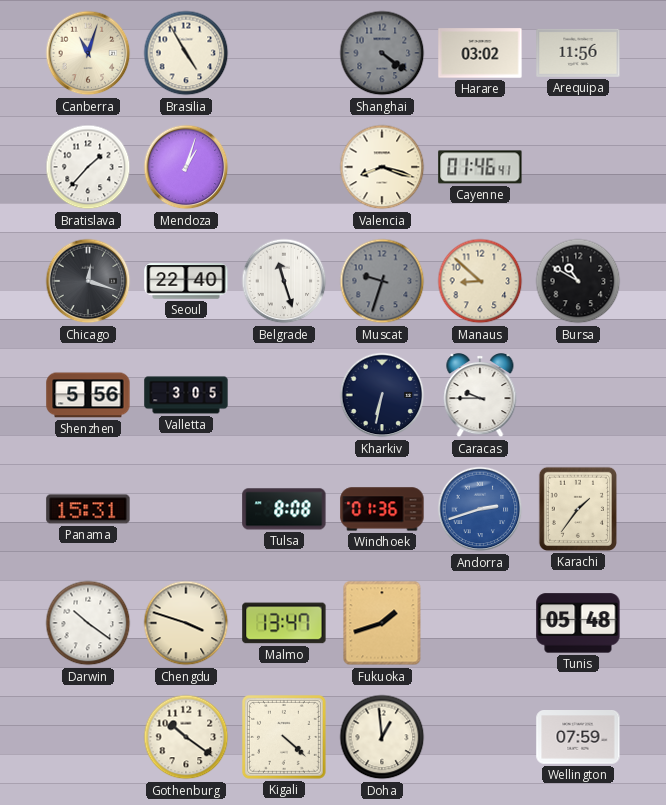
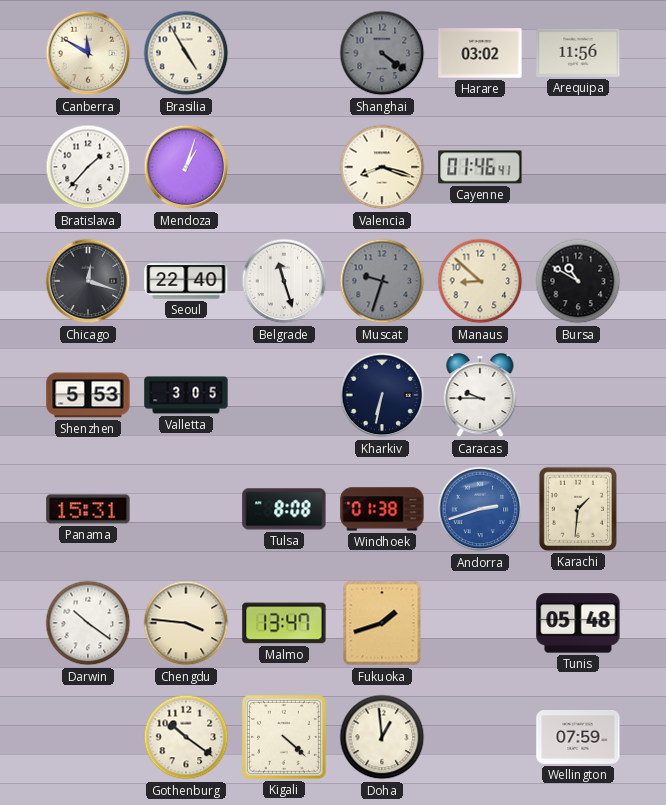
Canberra: 11:03 -> 11:50
Shenzhen: 5:56 -> 5:53
Windhoek: 01:36 -> 01:38
Karachi: 1:36 -> 1:31
Chengdu: 3:48 -> 3:46
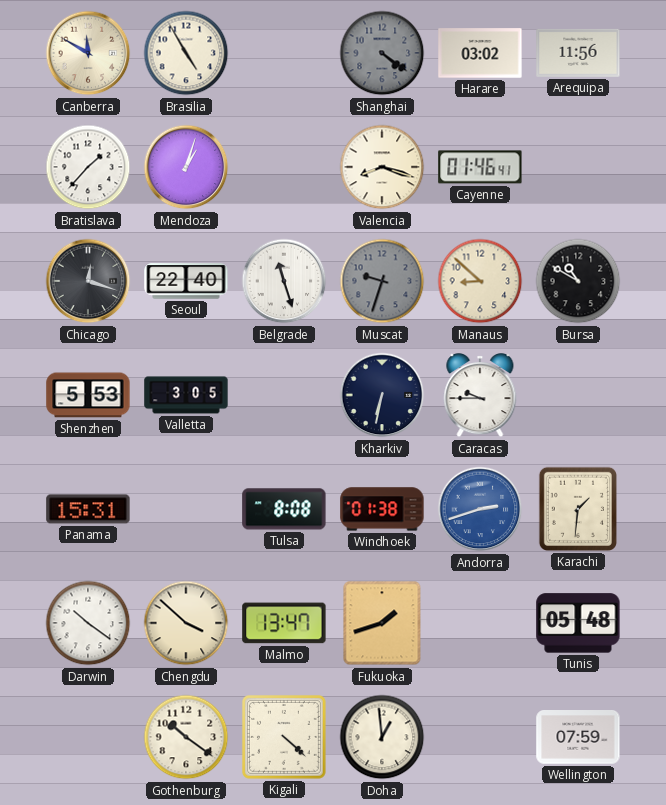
Chengdu: 3:46 -> 3:52
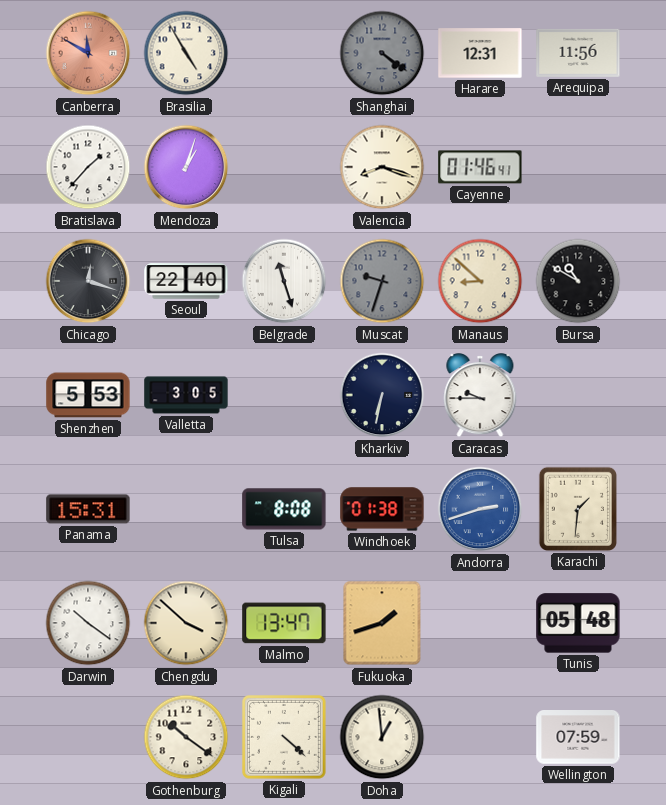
Canberra dial: cream -> salmon
Harare: 03:02 -> 12:31
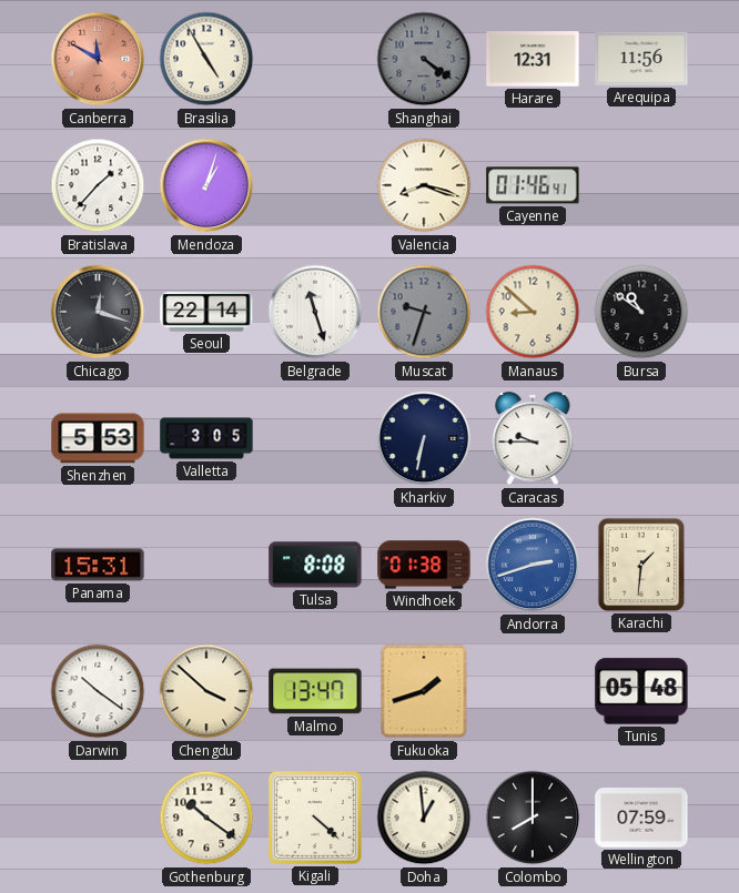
Seoul: 22:40 -> 22:14
Bursa: 10:50 -> 10:51
Colombo: none -> 8:00
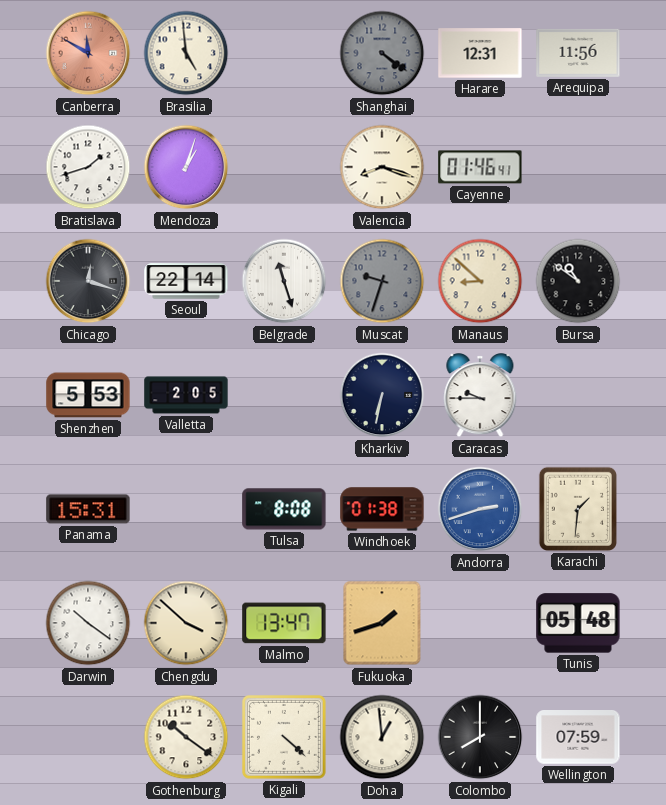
Brasilia: 4:55 -> 4:59
Bratislava: 1:37 -> 1:42
Valletta: 3:05 -> 2:05
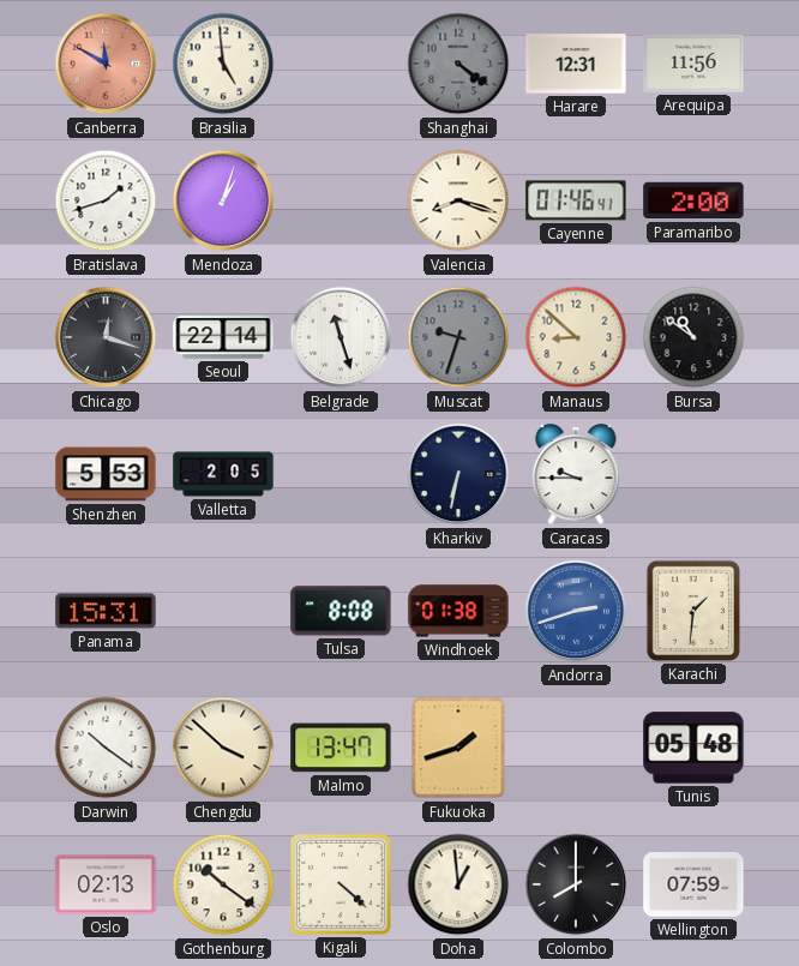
Paramaribo: none -> 2:00
Oslo: none -> 02:13
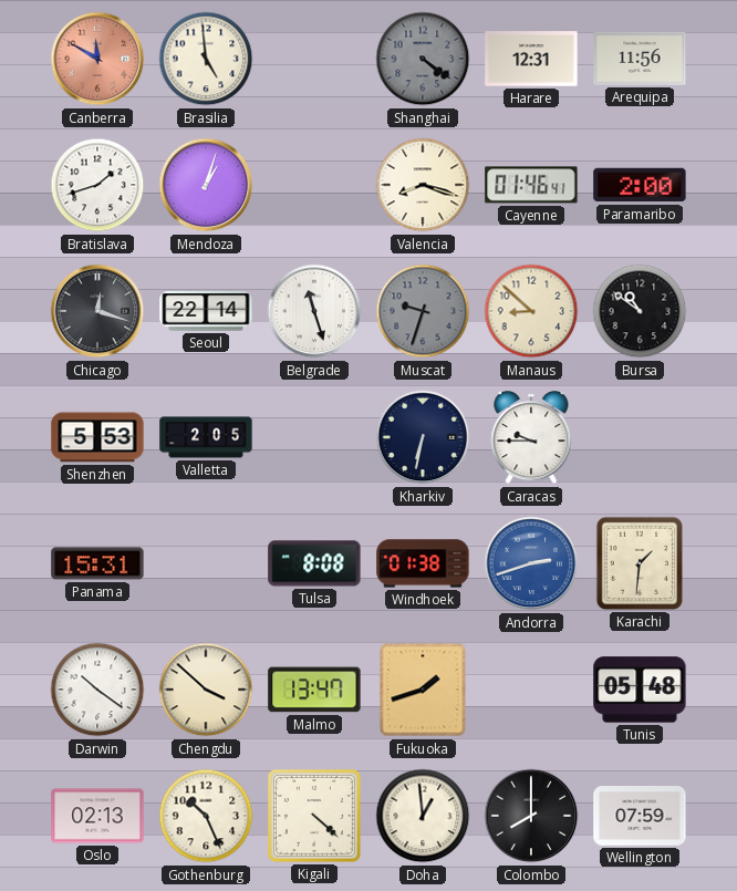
Gothenburg: 10:21 -> 10:26
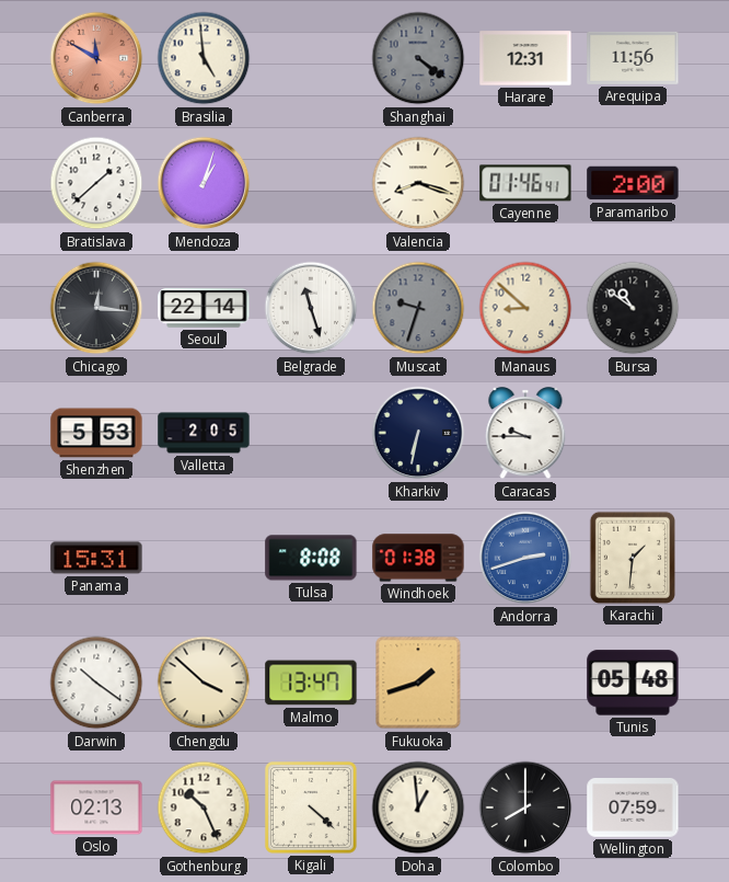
Bratislava: 1:42 -> 1:38
Chicago: 12:18 -> 12:16
